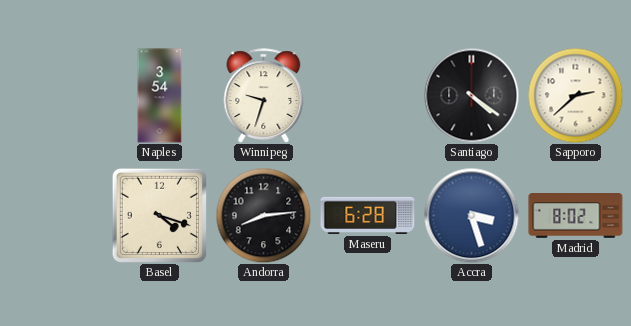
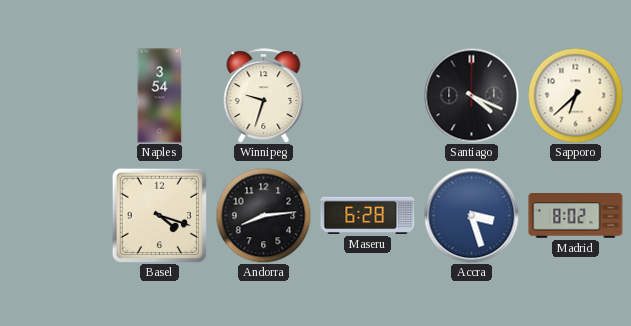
Santiago: 4:21 -> 4:19
Sapporo: 2:38 -> 6:38
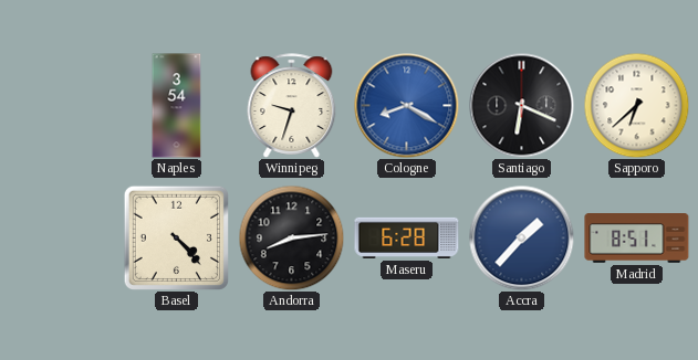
Cologne: none -> 8:20
Santiago: 4:19 -> 6:19
Basel: 4:18 -> 4:23
Accra: 3:27 -> 1:37
Madrid: 8:02 -> 8:51
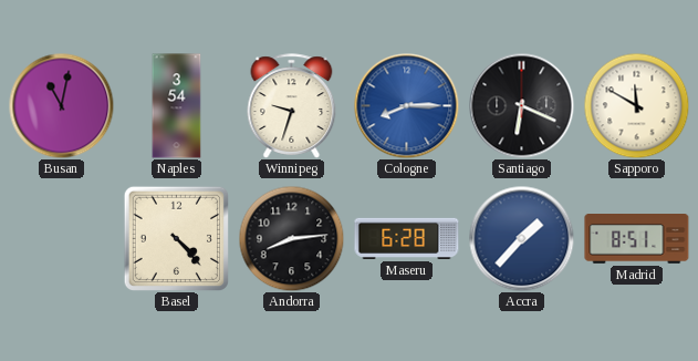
Busan: none -> 11:02
Cologne: 8:20 -> 8:15
Sapporo: 6:38 -> 11:50
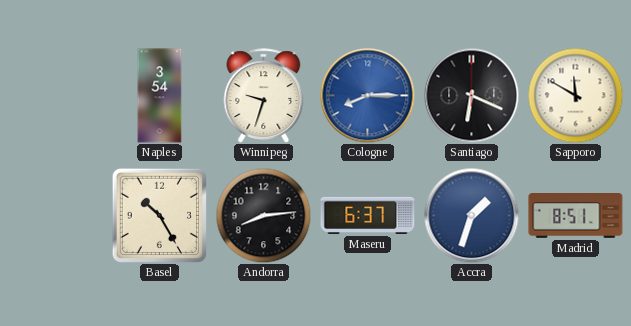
Busan: 11:02 -> none
Basel: 4:23 -> 10:25
Maseru: 6:28 -> 6:37
Accra: 1:37 -> 1:33
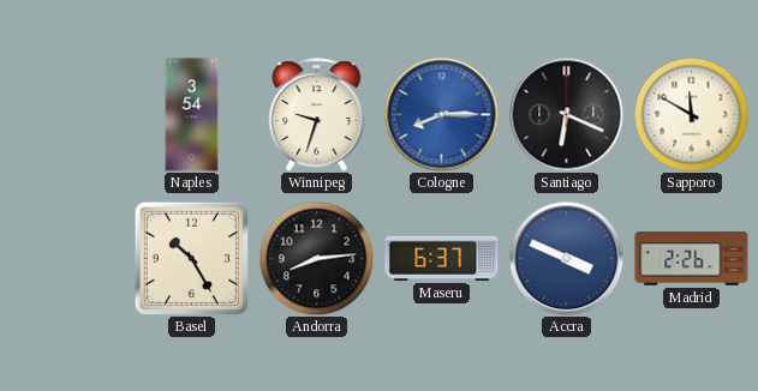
Accra: 1:33 -> 3:49
Madrid: 8:51 -> 2:26
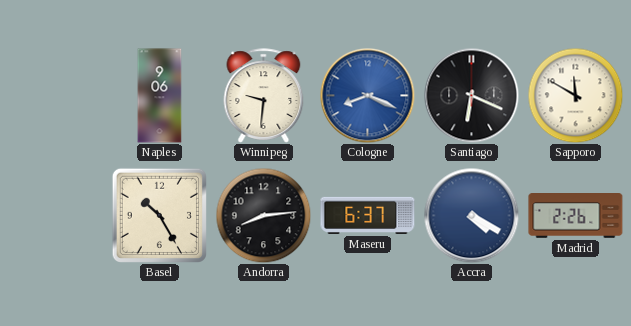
Naples: 3:54 -> 9:06
Winnipeg: 9:33 -> 9:31
Cologne: 8:15 -> 8:19
Accra: 3:49 -> 4:20
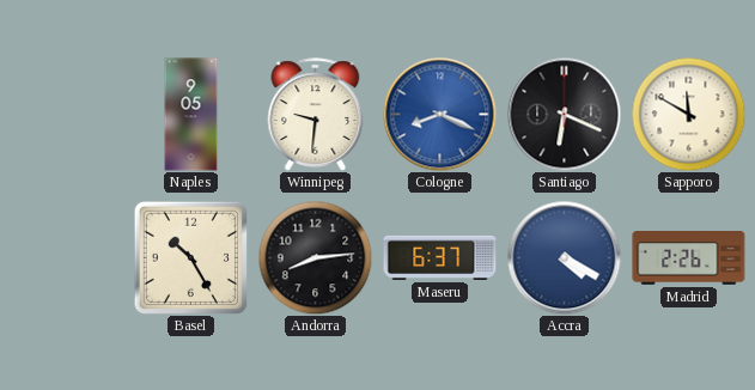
Naples: 9:06 -> 9:05
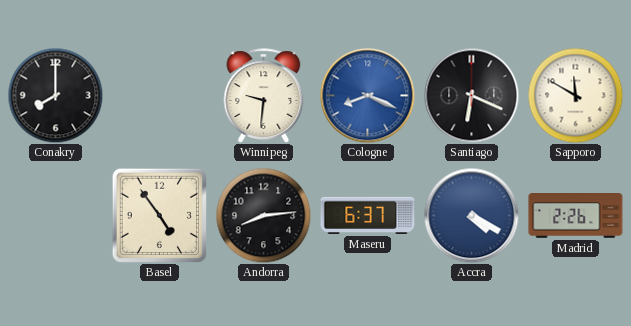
Conakry: none -> 8:00
Naples: 9:05 -> none
Basel: 10:25 -> 4:54
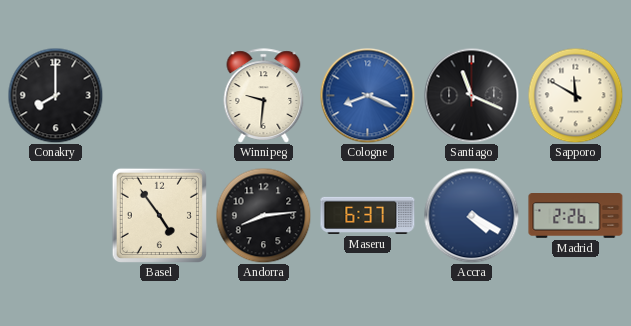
Santiago: 6:19 -> 11:19
